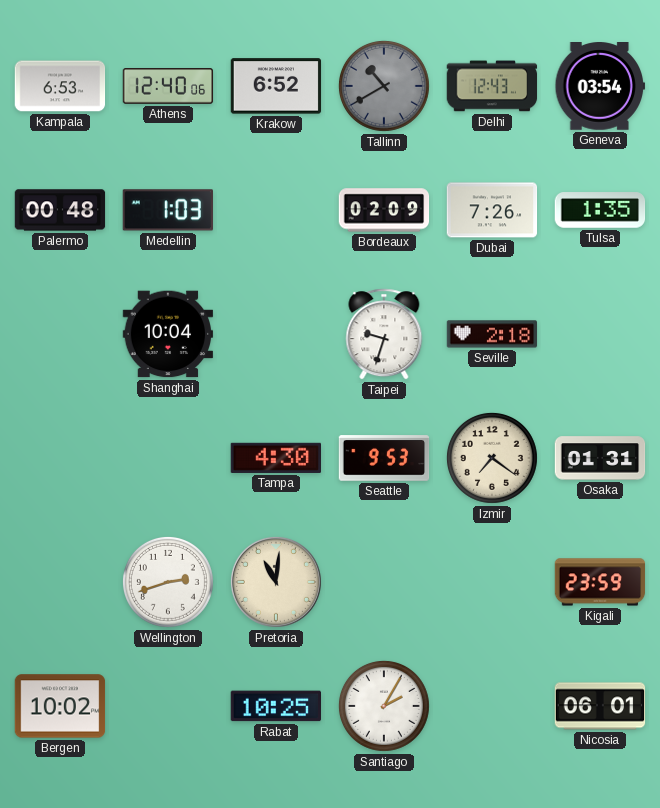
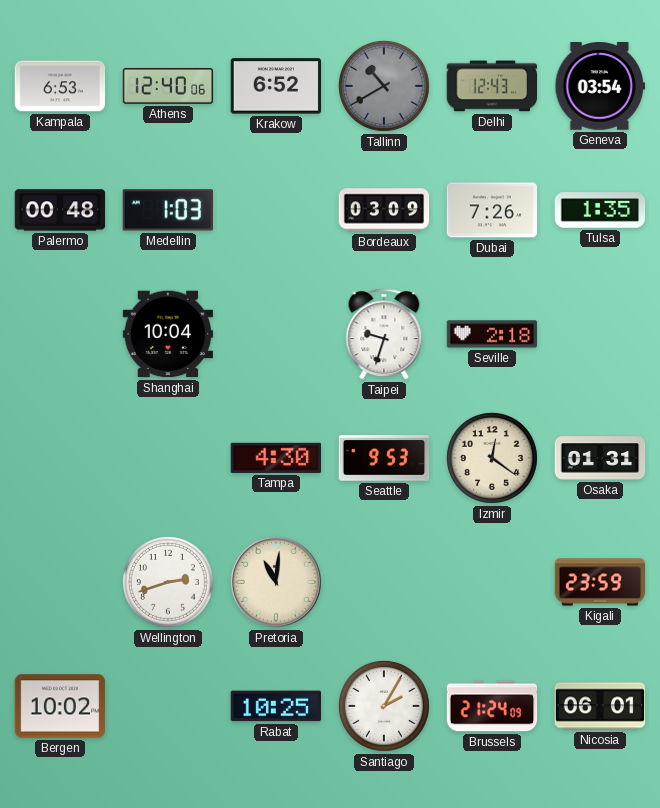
Bordeaux: 02:09 -> 03:09
Izmir: 7:21 -> 12:21
Brussels: none -> 21:24
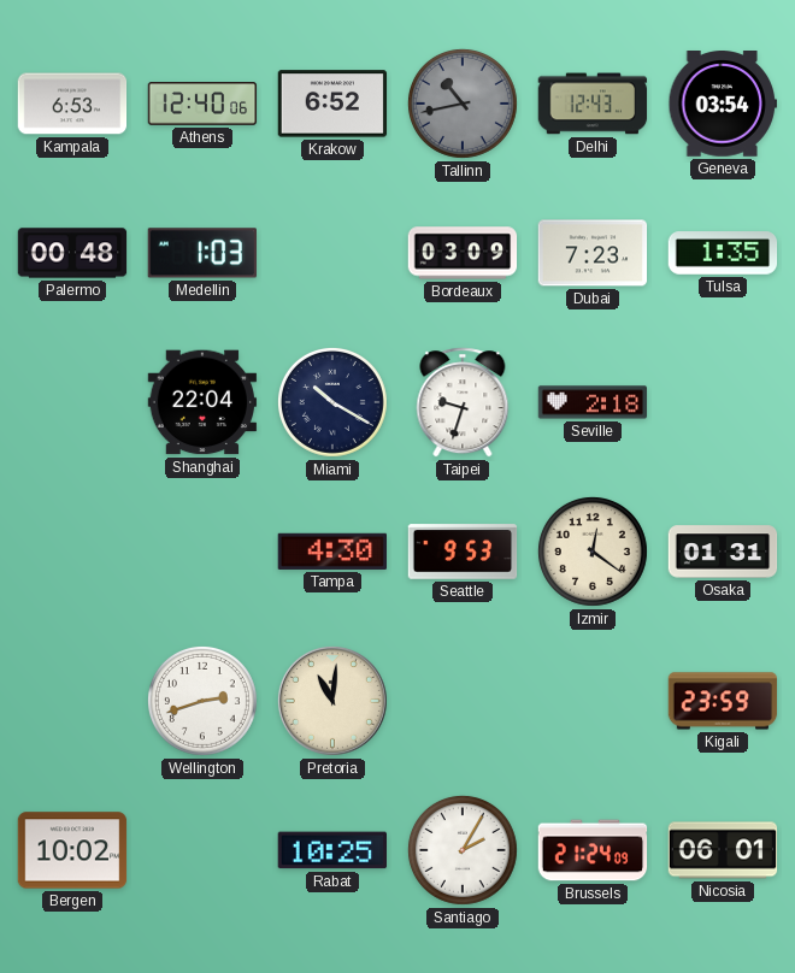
Tallinn: 10:40 -> 10:43
Dubai: 7:26 -> 7:23
Shanghai: 10:04 -> 22:04
Miami: none -> 10:20
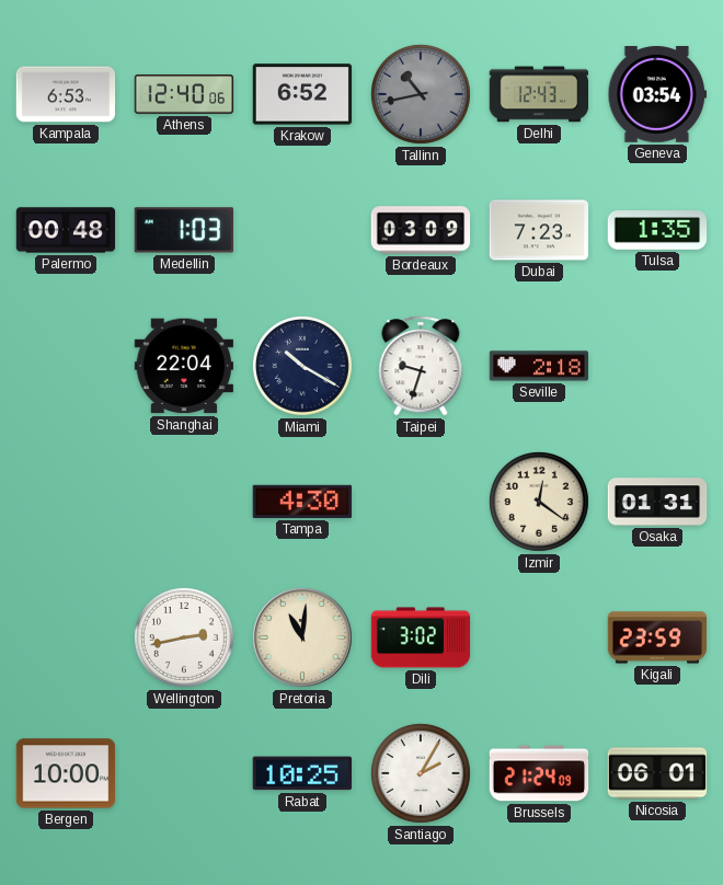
Seattle: 9:53 -> none
Wellington: 2:42 -> 2:43
Dili: none -> 3:02
Bergen: 10:02 -> 10:00
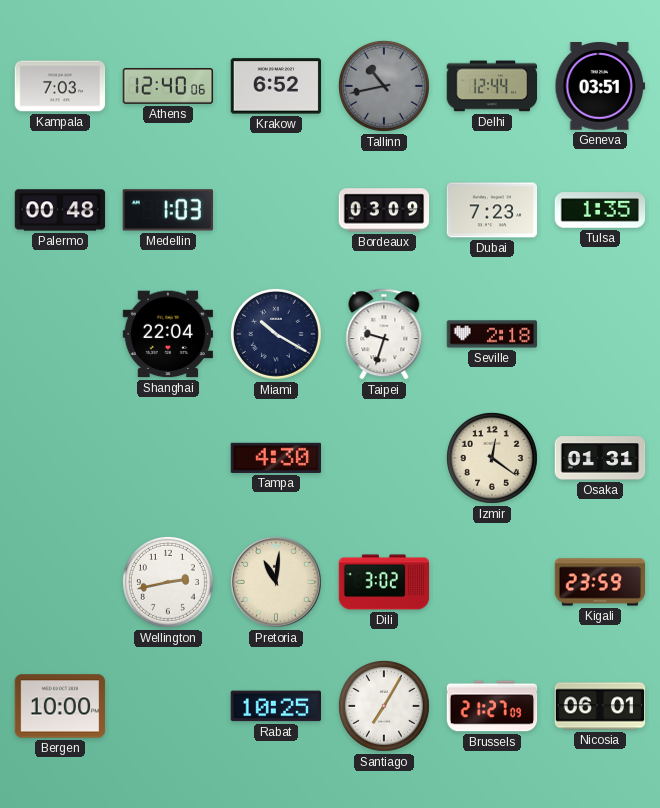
Kampala: 6:53 -> 7:03
Delhi: 12:43 -> 12:44
Geneva: 03:54 -> 03:51
Santiago: 2:05 -> 7:05
Brussels: 21:24 -> 21:27
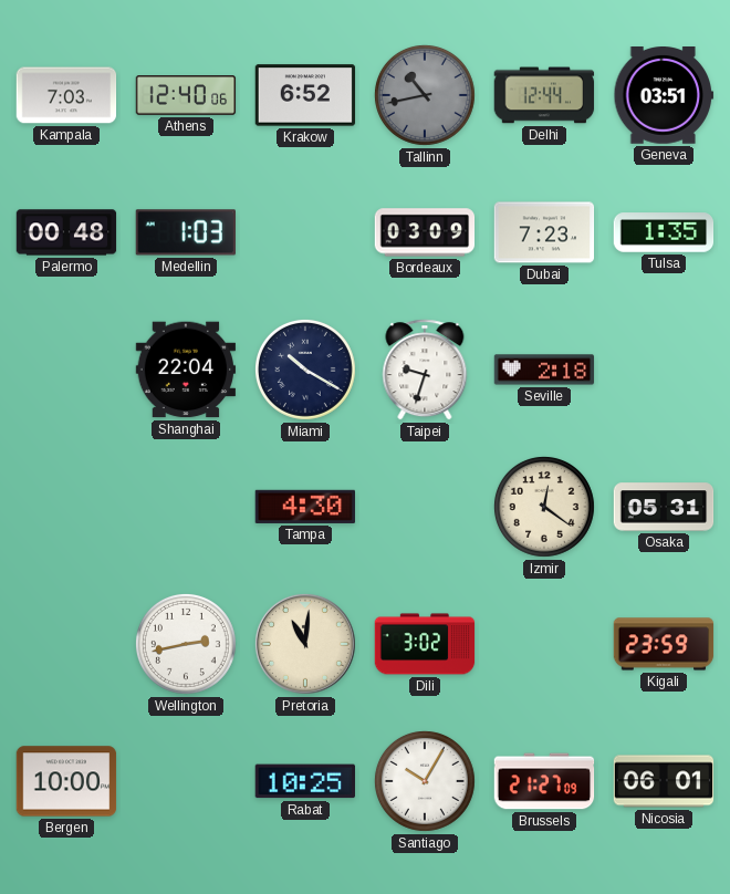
Osaka: 01:31 -> 05:31
Santiago: 7:05 -> 10:05
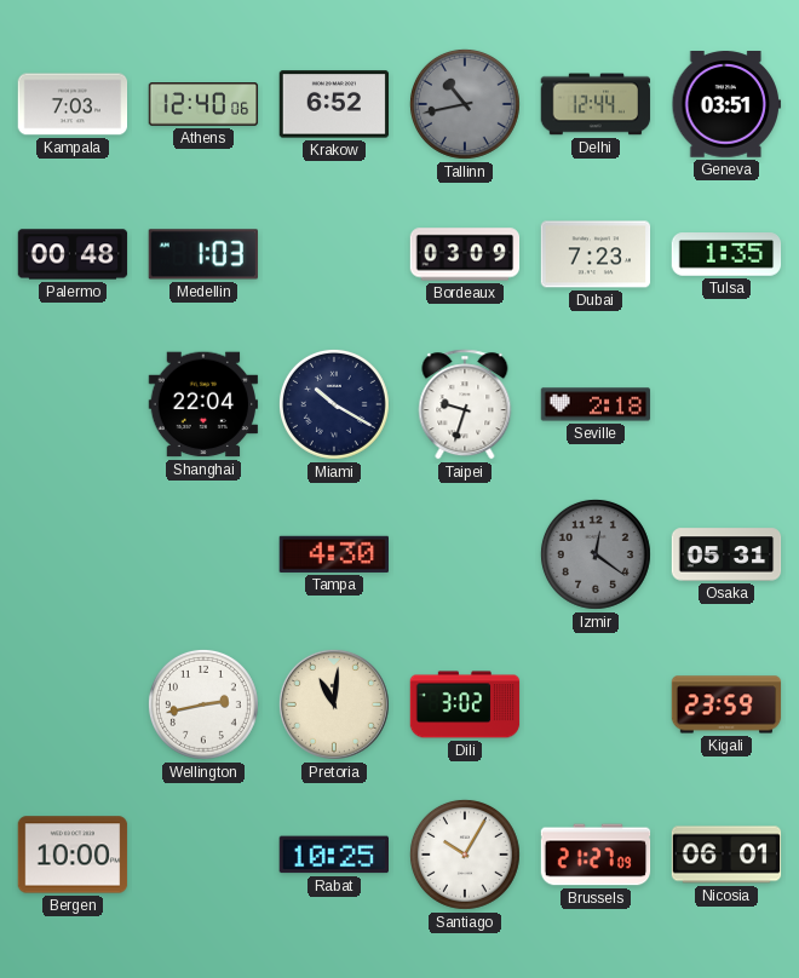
Izmir dial: cream -> grey
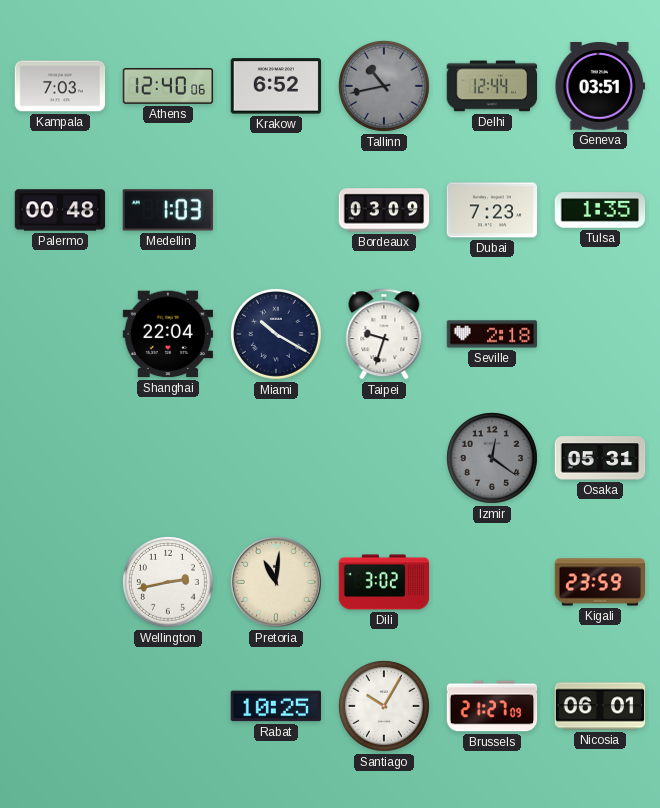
Tampa: 4:30 -> none
Bergen: 10:00 -> none
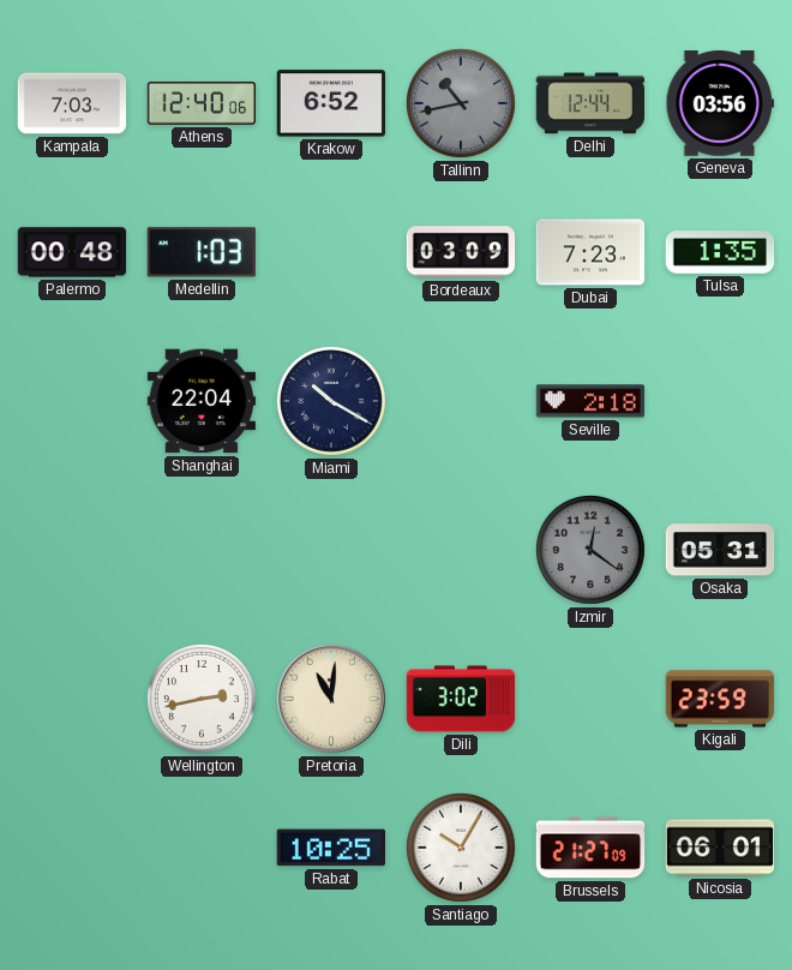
Geneva: 03:51 -> 03:56
Taipei: 9:33 -> none
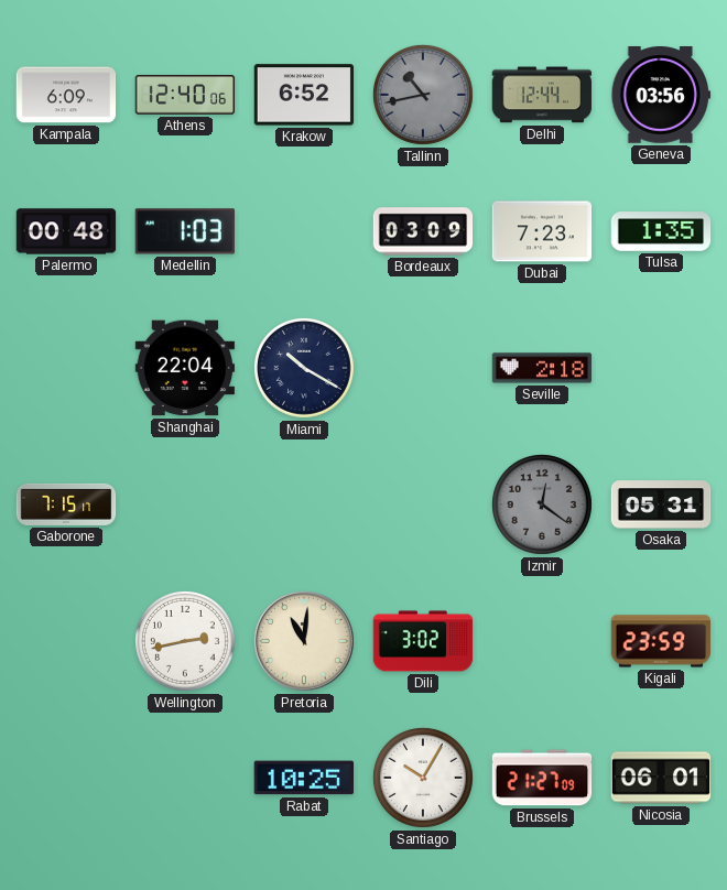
Kampala: 7:03 -> 6:09
Gaborone: none -> 7:15
